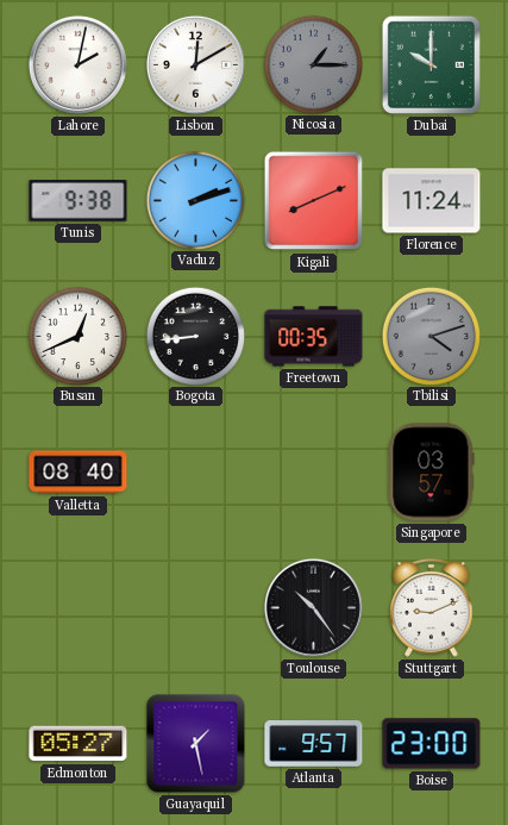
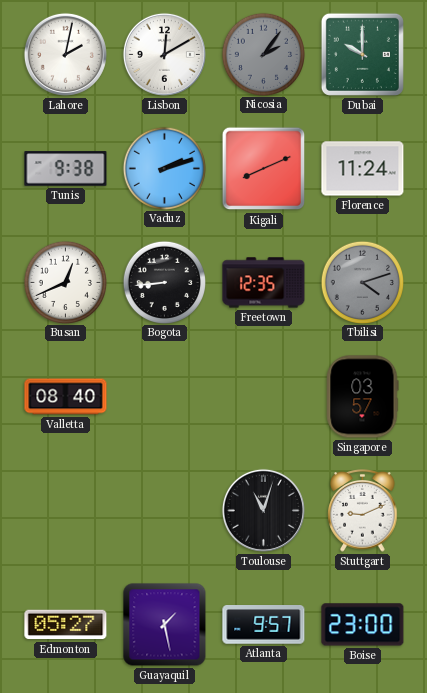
Nicosia: 1:15 -> 2:06
Freetown: 00:35 -> 12:35
Toulouse: 10:24 -> 11:03
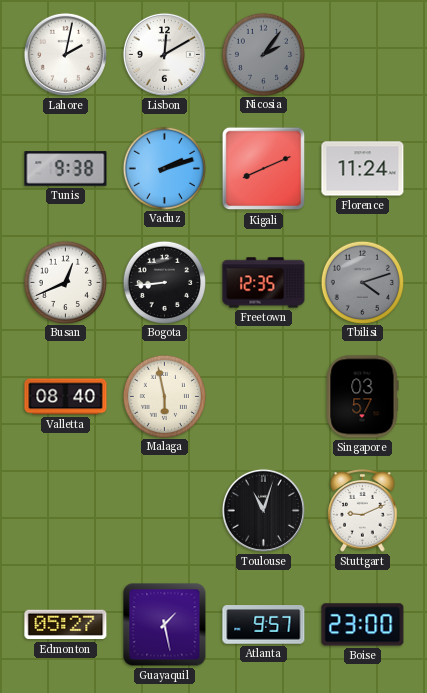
Dubai: 10:00 -> none
Malaga: none -> 5:58
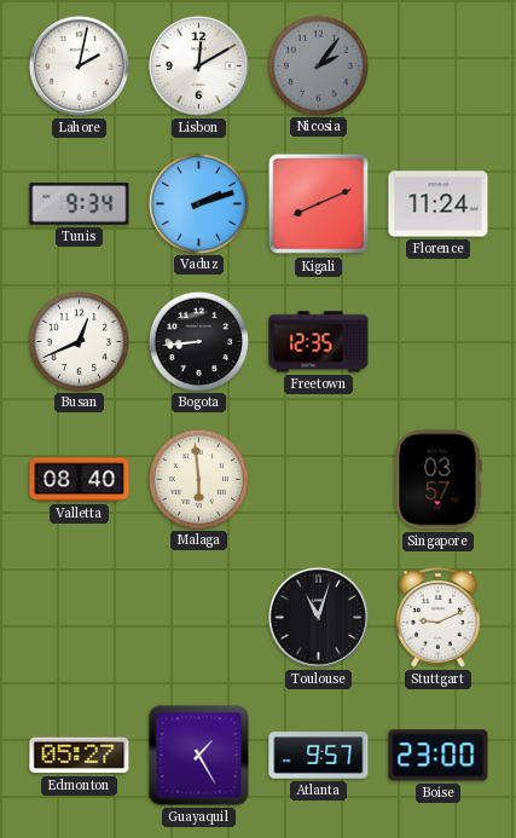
Tunis: 9:38 -> 9:34
Tbilisi: 4:12 -> none
Malaga: 5:58 -> 5:59
Guayaquil: 1:28 -> 1:25
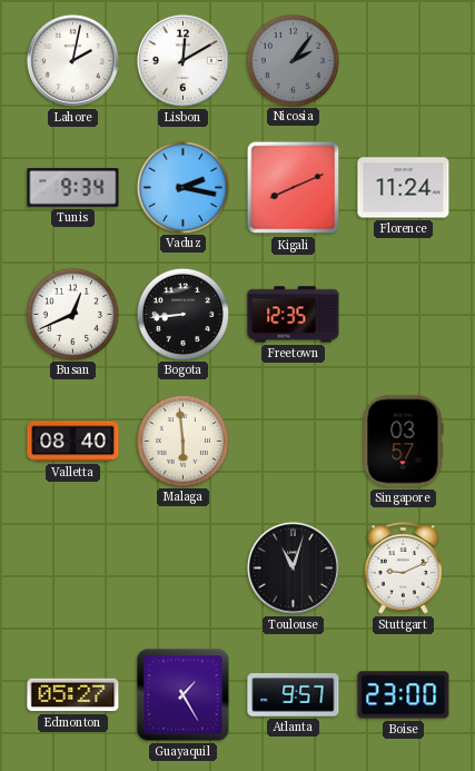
Vaduz: 2:12 -> 2:17
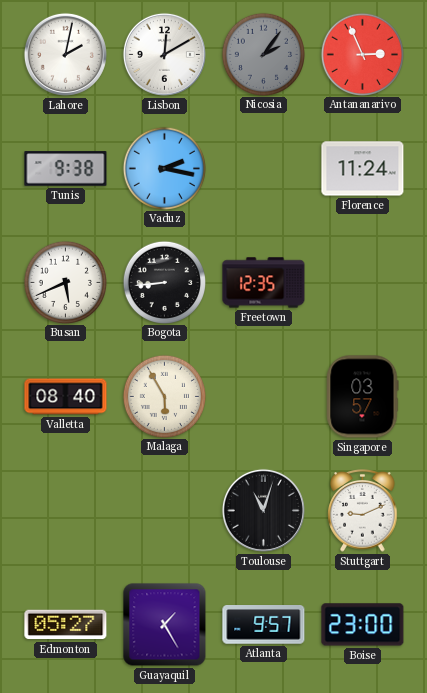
Antananarivo: none -> 2:56
Tunis: 9:34 -> 9:38
Kigali: 8:11 -> none
Busan: 12:41 -> 5:41
Malaga: 5:59 -> 5:55
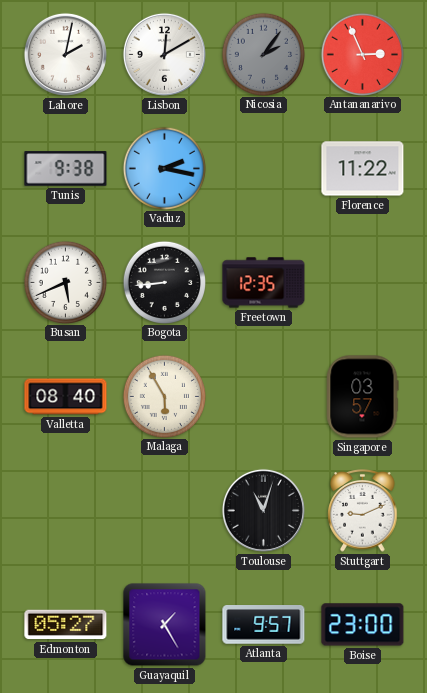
Florence: 11:24 -> 11:22
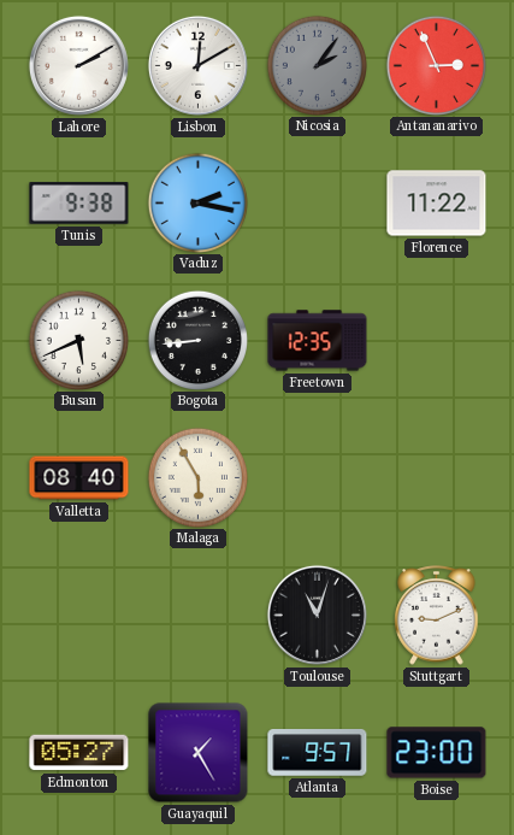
Lahore: 2:02 -> 2:10
Singapore: 03:57 -> none
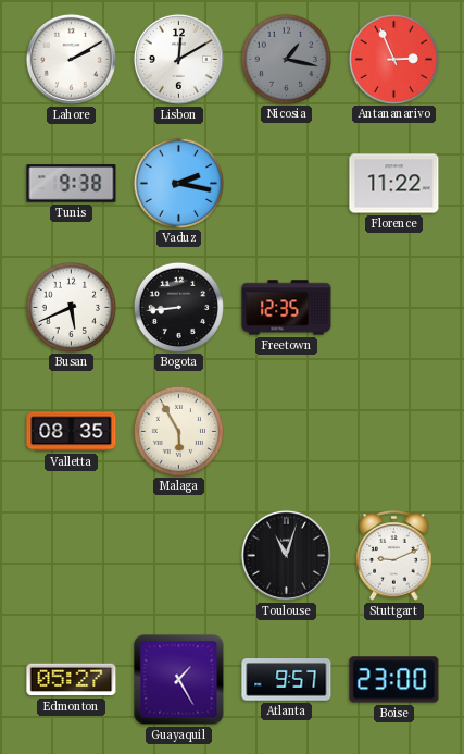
Nicosia: 2:06 -> 1:17
Valletta: 08:40 -> 08:35
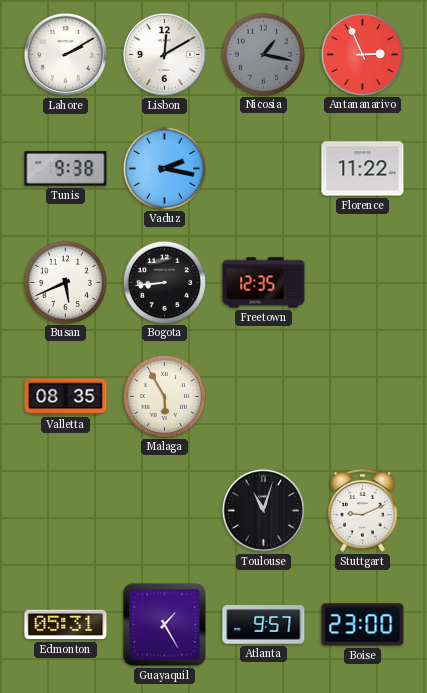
Edmonton: 05:27 -> 05:31
